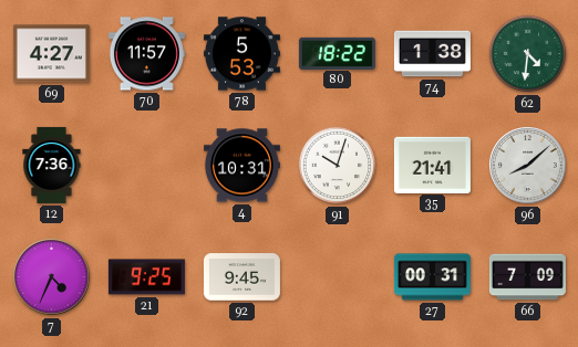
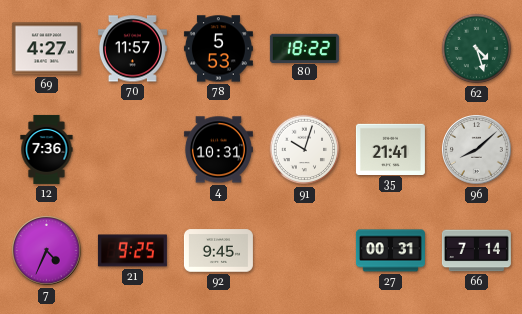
74: 1:38 -> none
62: 4:31 -> 4:27
66: 7:09 -> 7:14
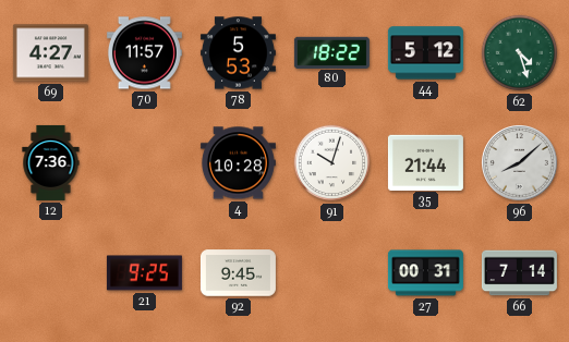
44: none -> 5:12
4: 10:31 -> 10:28
35: 21:41 -> 21:44
7: 4:34 -> none
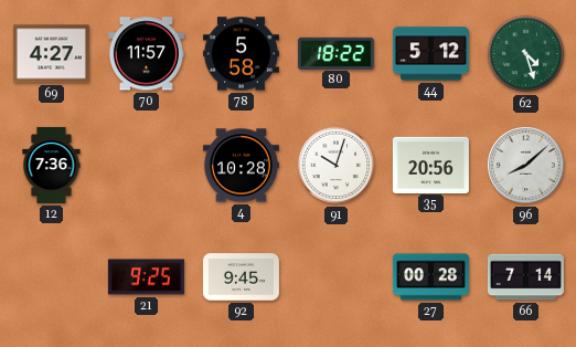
78: 5:53 -> 5:58
35: 21:44 -> 20:56
27: 00:31 -> 00:28
